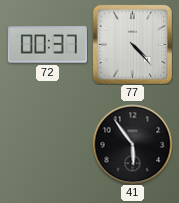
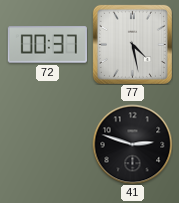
77: 4:23 -> 4:28
41: 5:54 -> 2:48
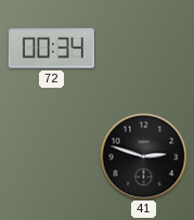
72: 00:37 -> 00:34
77: 4:28 -> none
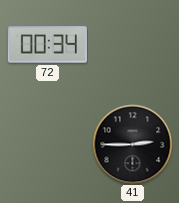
41: 2:48 -> 2:45
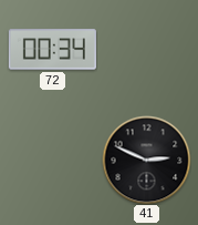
41: 2:45 -> 2:49
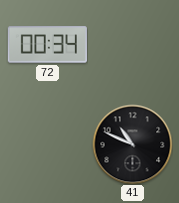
41: 2:49 -> 10:49
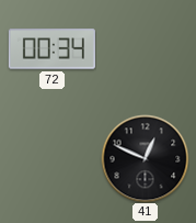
41: 10:49 -> 12:49
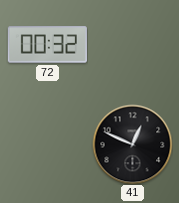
72: 00:34 -> 00:32
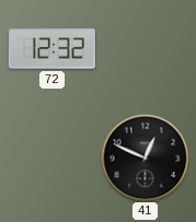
72: 00:32 -> 12:32
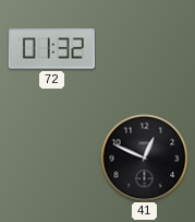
72: 12:32 -> 01:32
